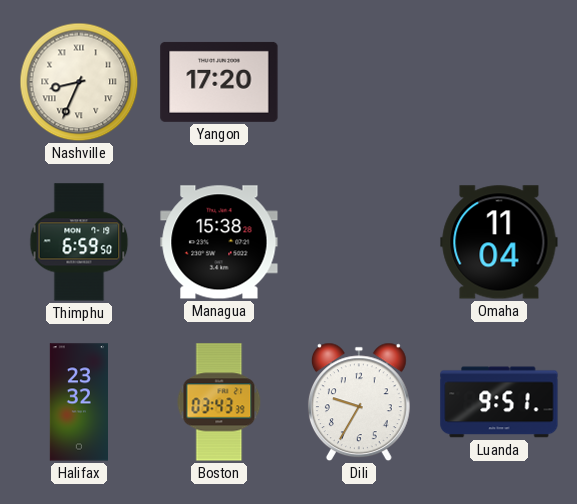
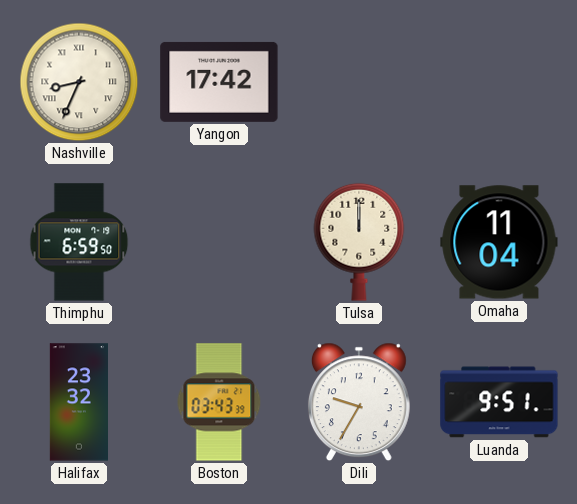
Yangon: 17:20 -> 17:42
Managua: 15:38 -> none
Tulsa: none -> 12:00
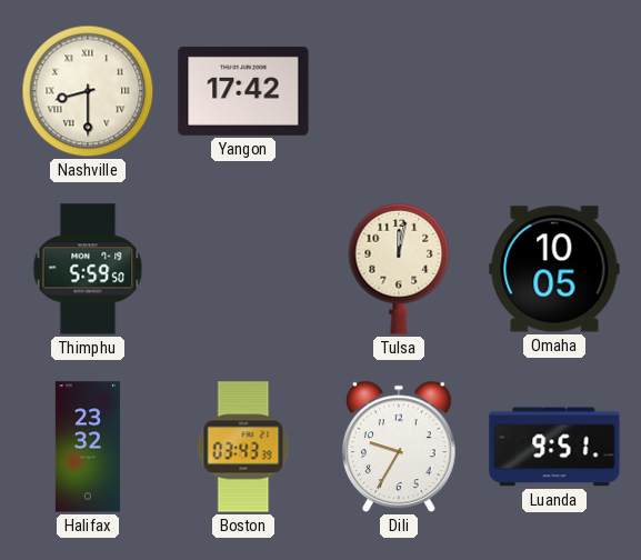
Nashville: 8:34 -> 8:30
Thimphu: 6:59 -> 5:59
Tulsa: 12:00 -> 12:02
Omaha: 11:04 -> 10:05
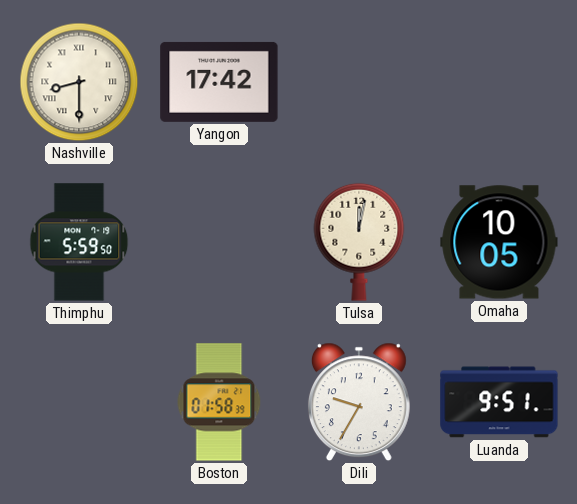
Halifax: 23:32 -> none
Boston: 03:43 -> 01:58
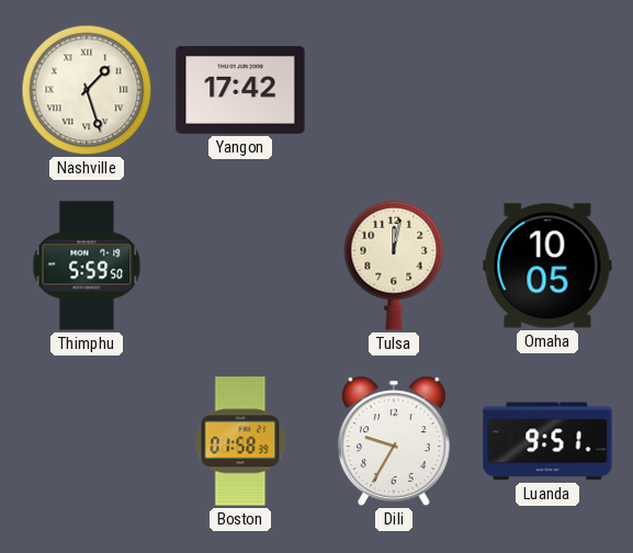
Nashville: 8:30 -> 1:27
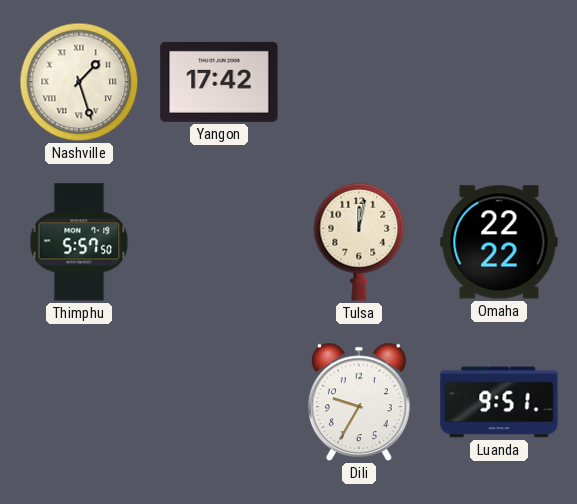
Thimphu: 5:59 -> 5:57
Omaha: 10:05 -> 22:22
Boston: 01:58 -> none
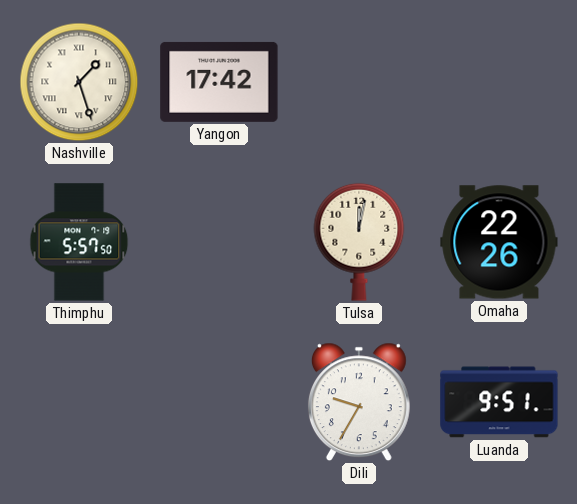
Omaha: 22:22 -> 22:26
